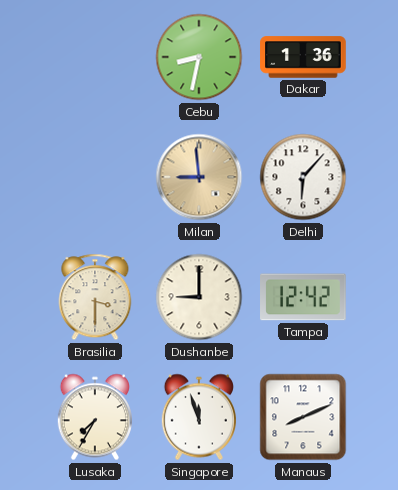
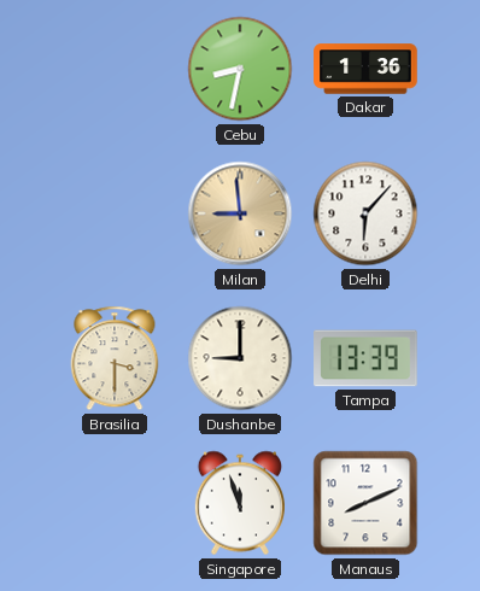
Tampa: 12:42 -> 13:39
Lusaka: 7:35 -> none
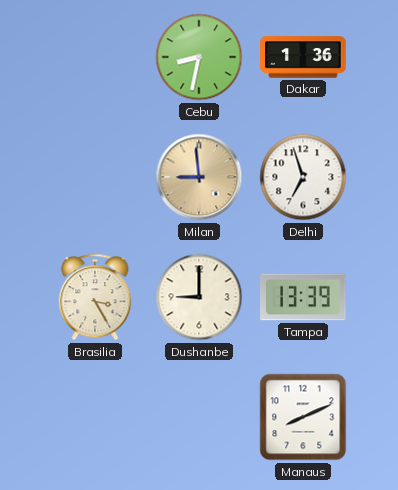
Delhi: 6:07 -> 6:57
Brasilia: 3:30 -> 3:25
Singapore: 11:57 -> none
